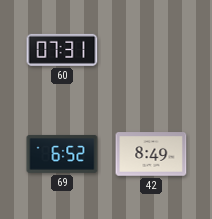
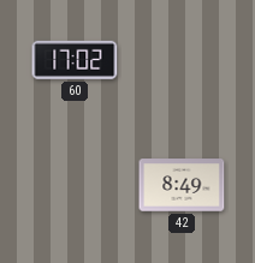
60: 07:31 -> 17:02
69: 6:52 -> none
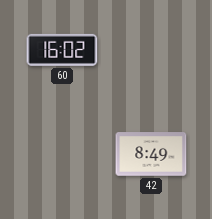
60: 17:02 -> 16:02
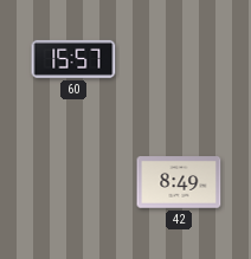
60: 16:02 -> 15:57
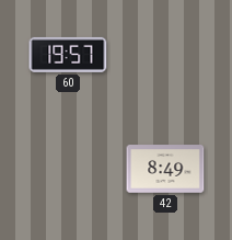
60: 15:57 -> 19:57
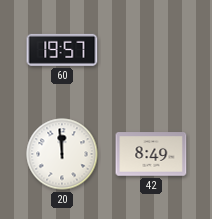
20: none -> 11:59
